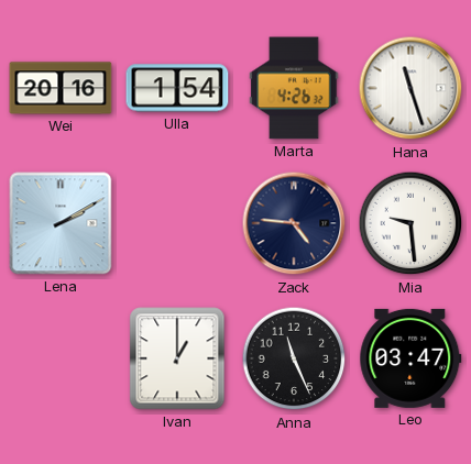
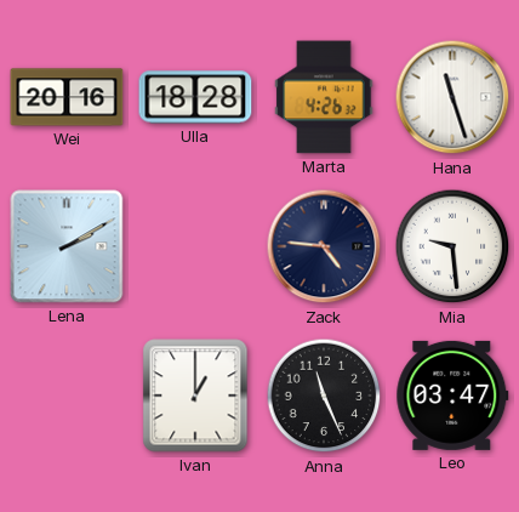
Ulla: 1:54 -> 18:28
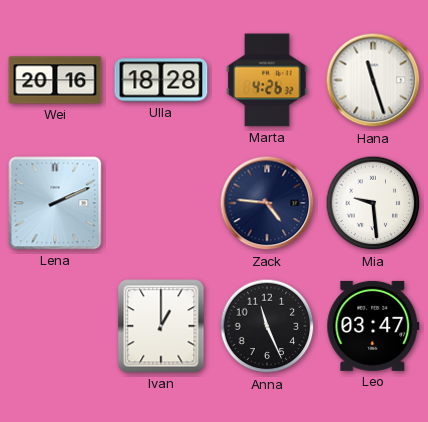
Lena: 2:10 -> 2:11
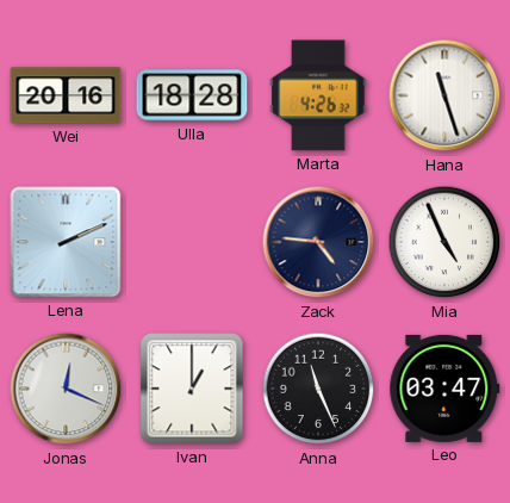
Mia: 9:29 -> 4:56
Jonas: none -> 12:19
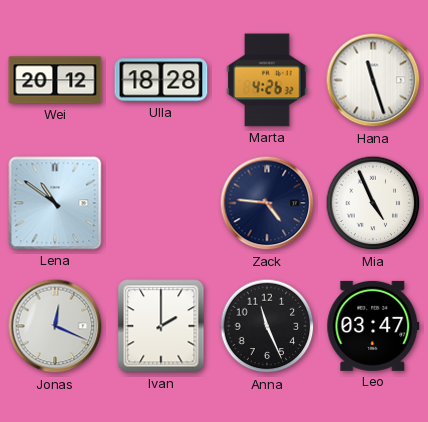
Wei: 20:16 -> 20:12
Lena: 2:11 -> 10:51
Ivan: 1:00 -> 2:00
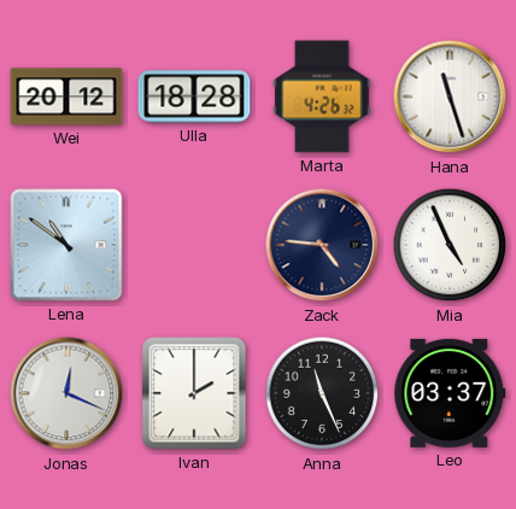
Leo: 03:47 -> 03:37
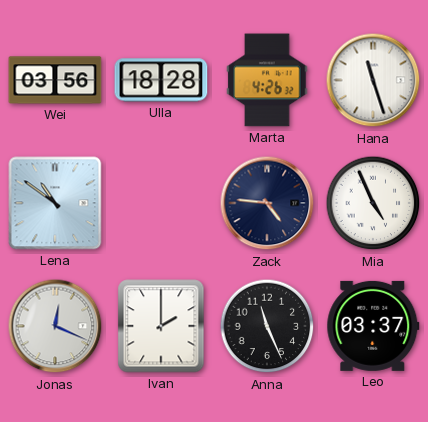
Wei: 20:12 -> 03:56
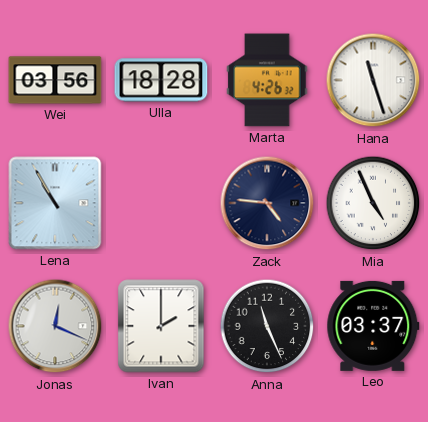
Lena: 10:51 -> 10:55
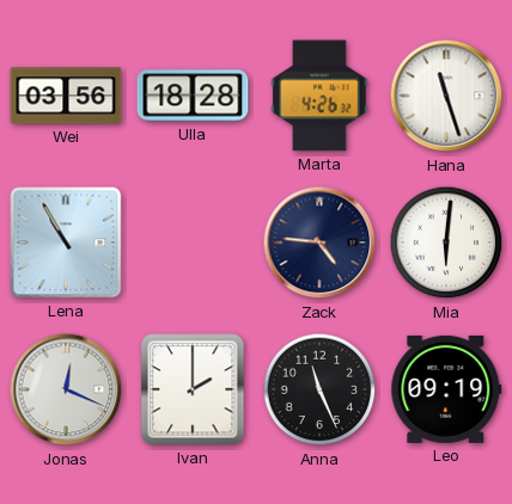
Mia: 4:56 -> 6:01
Leo: 03:37 -> 09:19
